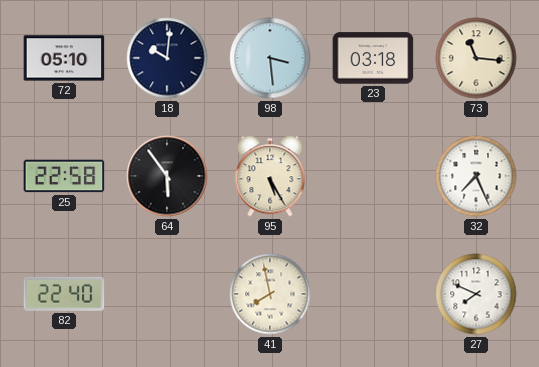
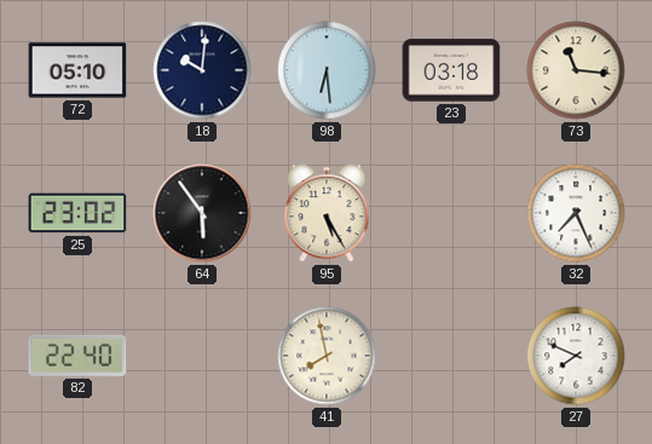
98: 3:29 -> 6:29
25: 22:58 -> 23:02
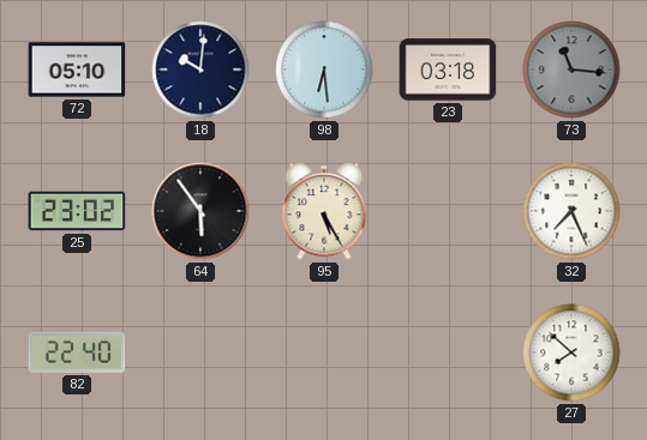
73 dial: cream -> grey
41: 7:58 -> none
27: 7:49 -> 7:52
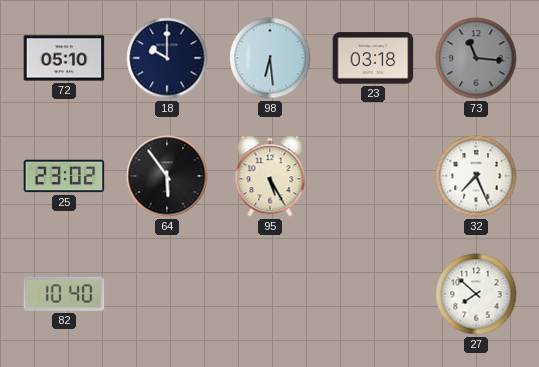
18: 10:01 -> 10:00
82: 22:40 -> 10:40
